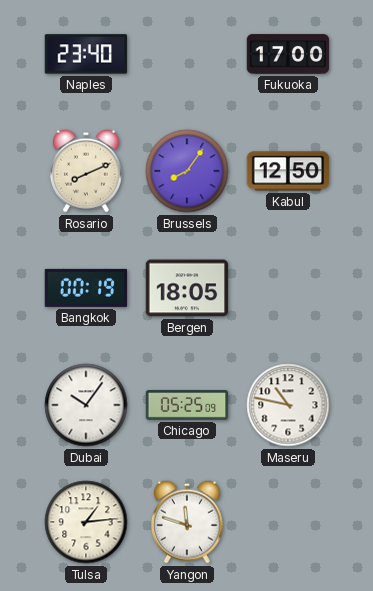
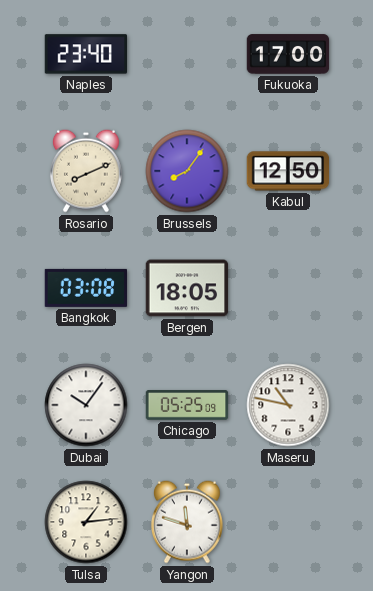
Bangkok: 00:19 -> 03:08
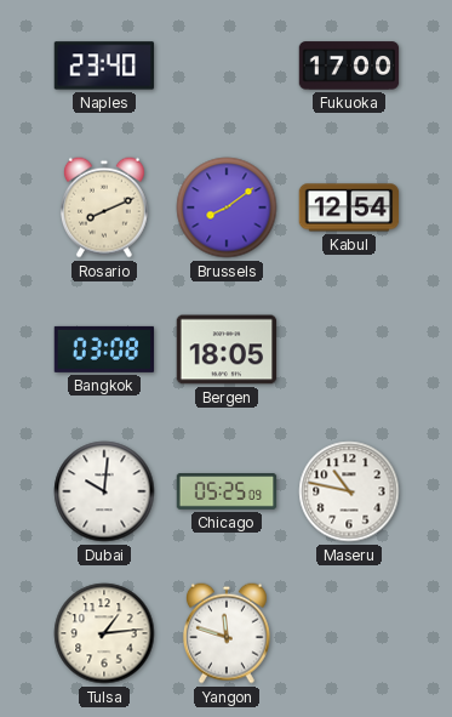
Brussels: 8:06 -> 8:09
Kabul: 12:50 -> 12:54
Dubai: 10:06 -> 10:01
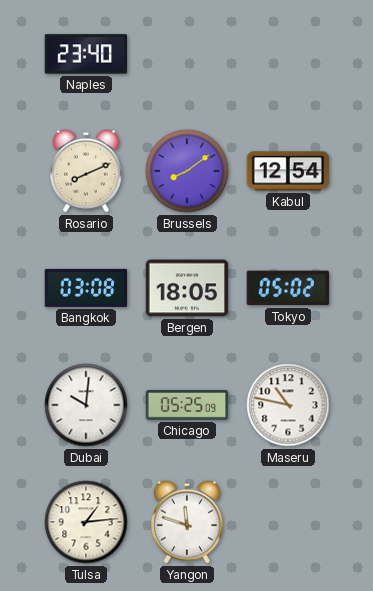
Fukuoka: 17:00 -> none
Tokyo: none -> 05:02
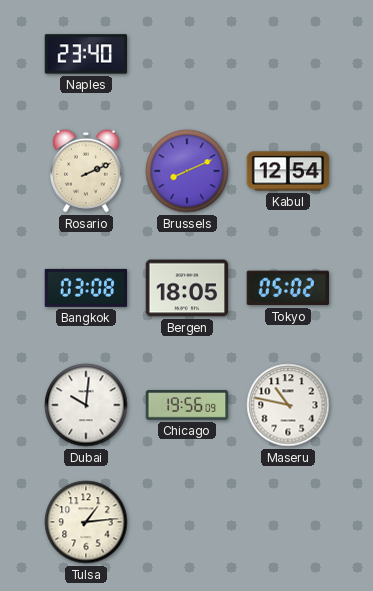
Rosario: 8:11 -> 2:11
Brussels: 8:09 -> 8:11
Chicago: 05:25 -> 19:56
Yangon: 11:48 -> none
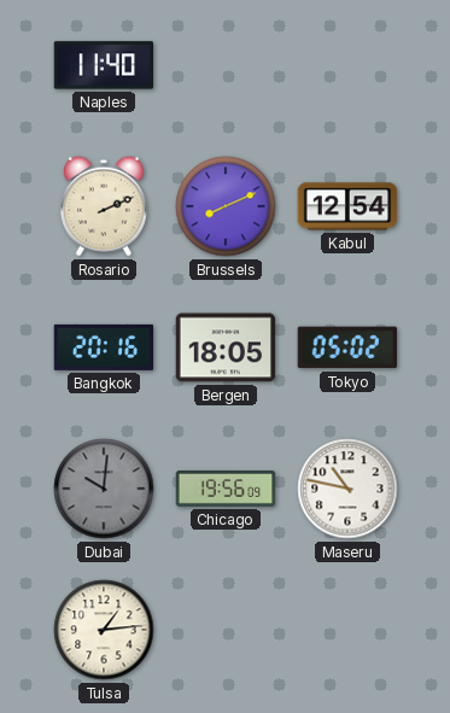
Naples: 23:40 -> 11:40
Bangkok: 03:08 -> 20:16
Dubai dial: white -> grey
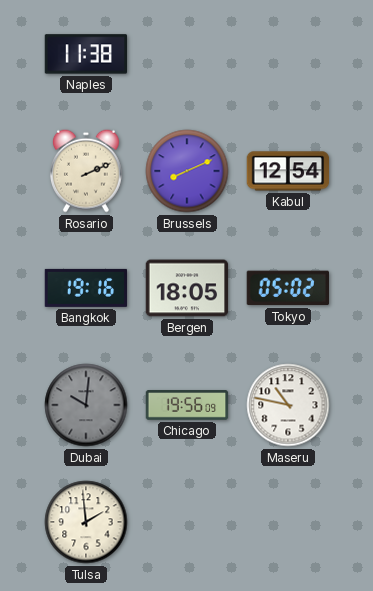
Naples: 11:40 -> 11:38
Bangkok: 20:16 -> 19:16
Tulsa: 1:14 -> 1:59
